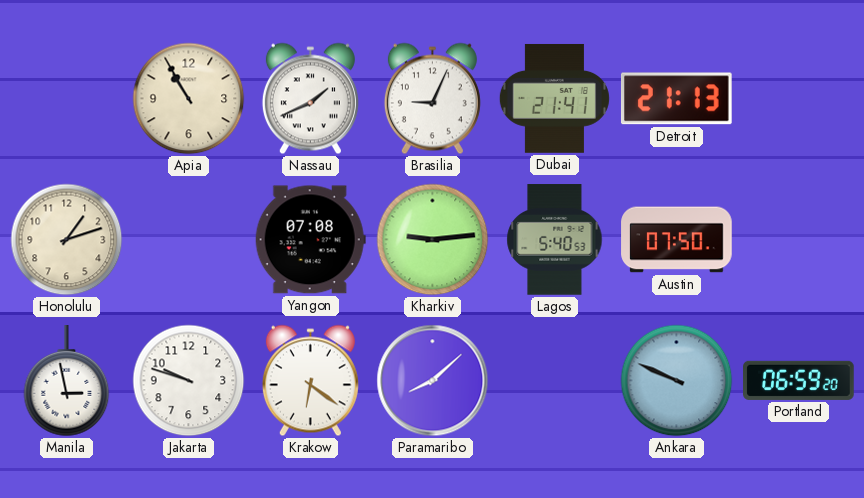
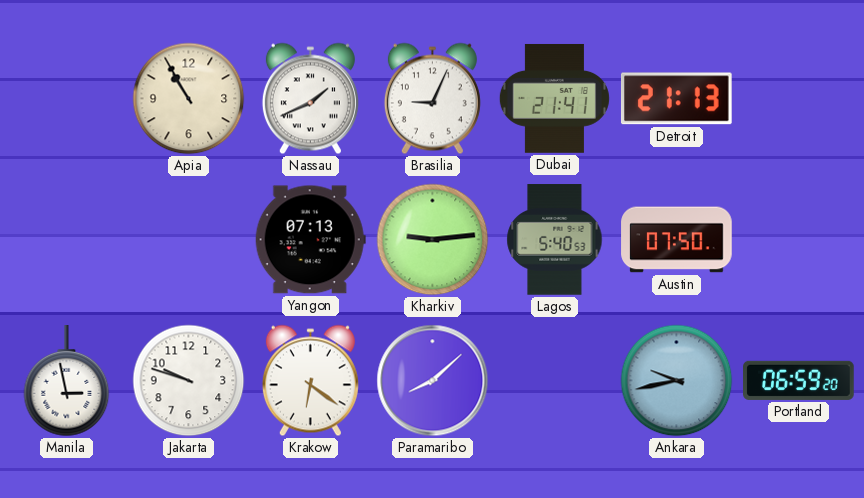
Honolulu: 1:12 -> none
Yangon: 07:08 -> 07:13
Ankara: 9:49 -> 9:43
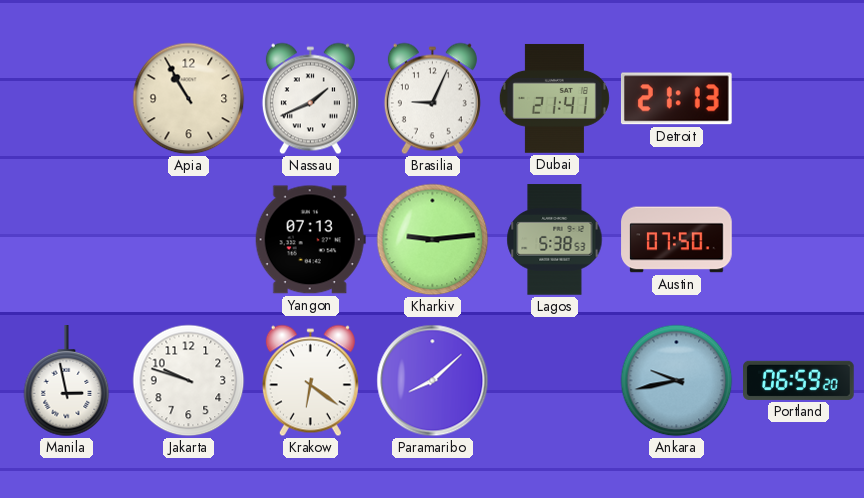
Lagos: 5:40 -> 5:38
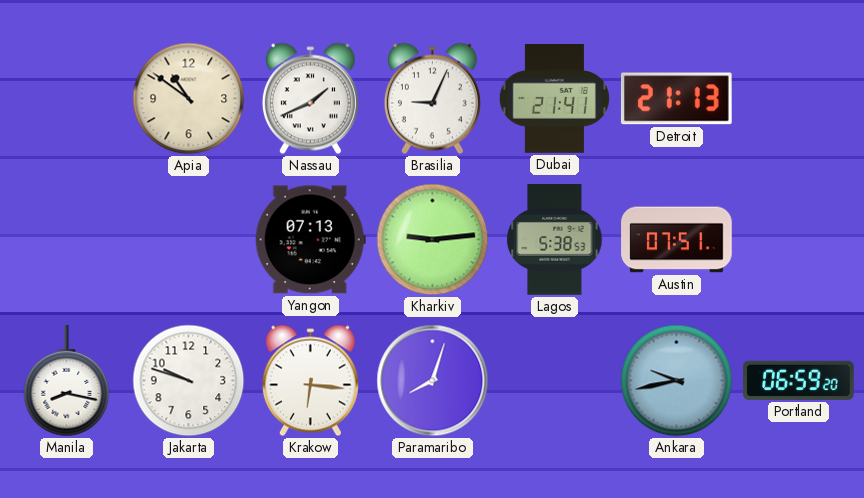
Apia: 10:55 -> 10:51
Austin: 07:50 -> 07:51
Manila: 2:58 -> 8:17
Krakow: 6:21 -> 6:16
Paramaribo: 8:08 -> 8:03
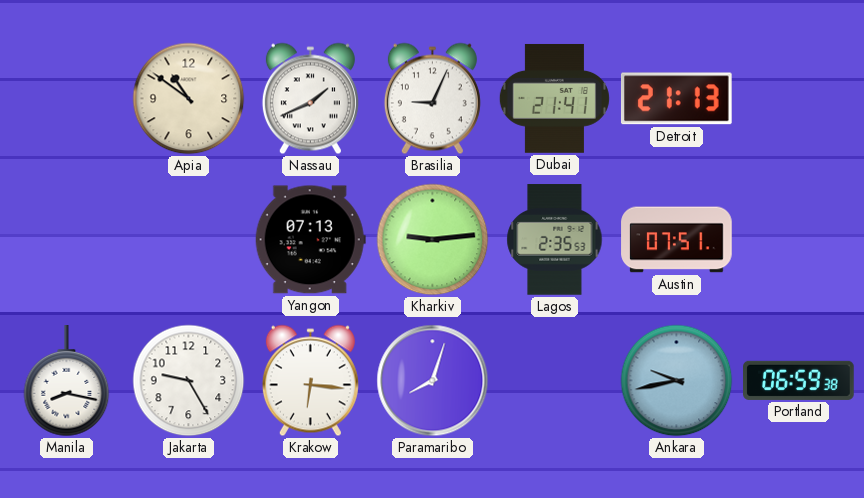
Lagos: 5:38 -> 2:35
Jakarta: 9:48 -> 9:25
Portland: 06:59:20 -> 06:59:38
